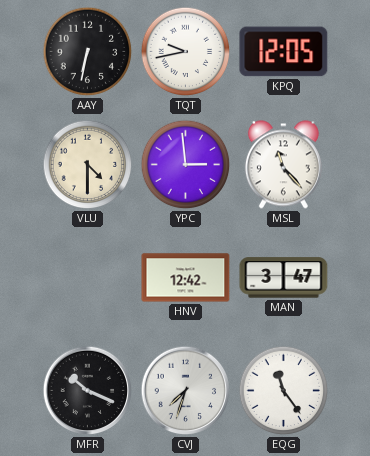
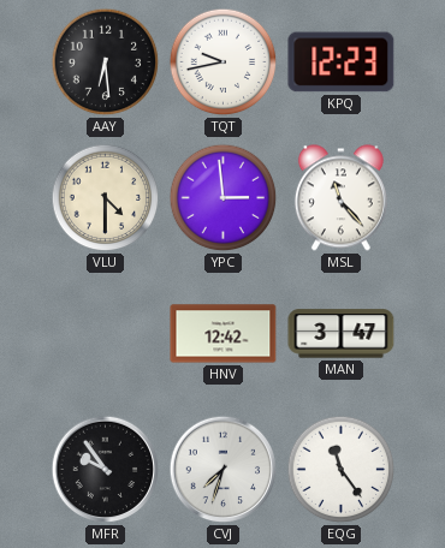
AAY: 6:32 -> 6:29
KPQ: 12:05 -> 12:23
MFR: 10:19 -> 9:54
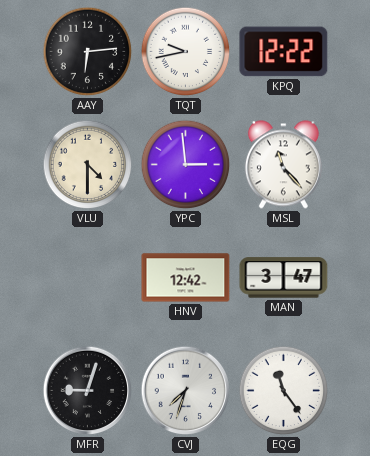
AAY: 6:29 -> 6:14
KPQ: 12:23 -> 12:22
MFR: 9:54 -> 9:03
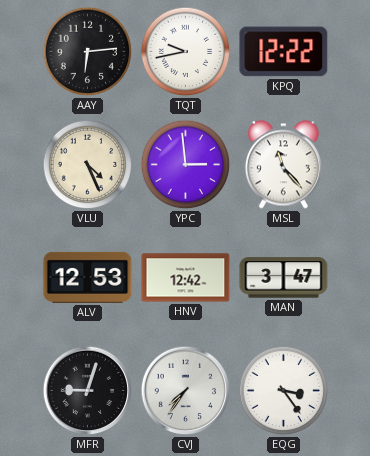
VLU: 4:30 -> 4:26
ALV: none -> 12:53
CVJ: 7:33 -> 7:36
EQG: 11:24 -> 3:24
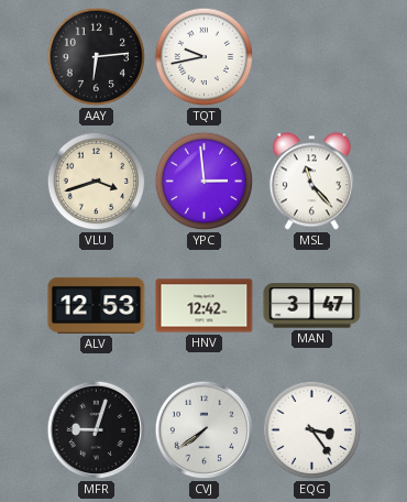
KPQ: 12:22 -> none
VLU: 4:26 -> 3:42
CVJ: 7:36 -> 7:39
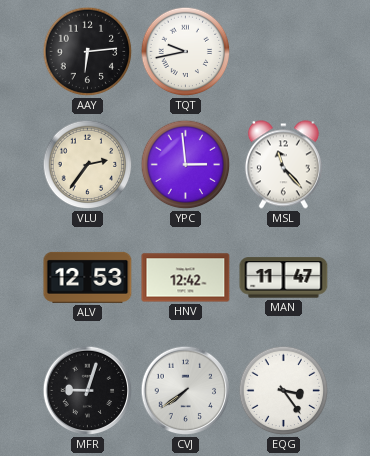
VLU: 3:42 -> 2:36
MAN: 3:47 -> 11:47
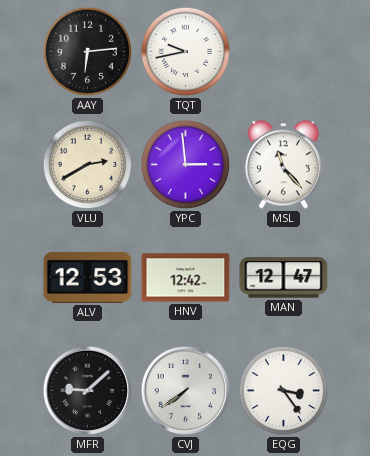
VLU: 2:36 -> 2:40
MAN: 11:47 -> 12:47
MFR: 9:03 -> 9:08
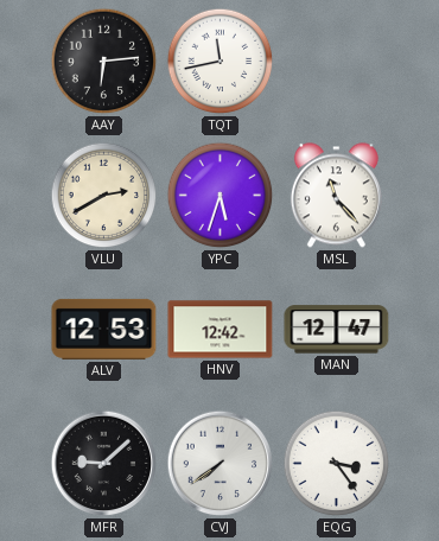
TQT: 9:43 -> 11:43
YPC: 2:59 -> 5:33
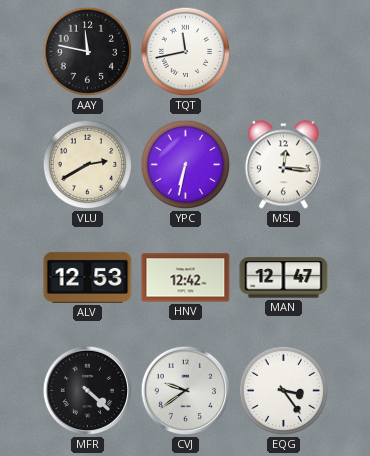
AAY: 6:14 -> 11:47
YPC: 5:33 -> 6:32
MSL: 11:23 -> 12:16
MFR: 9:08 -> 4:22
CVJ: 7:39 -> 9:39
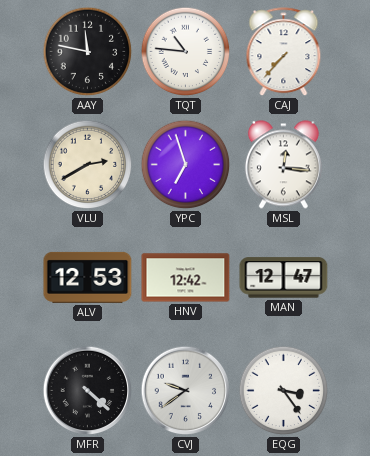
TQT: 11:43 -> 10:46
CAJ: none -> 7:37
YPC: 6:32 -> 6:57
